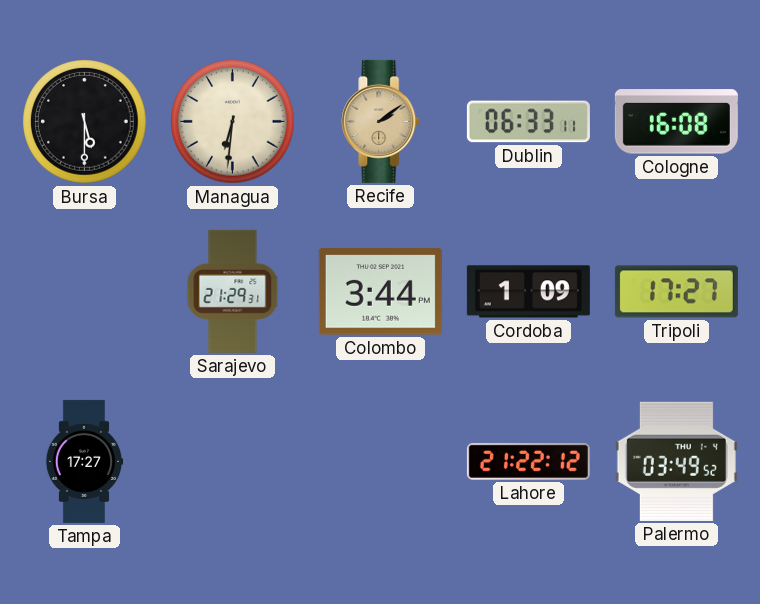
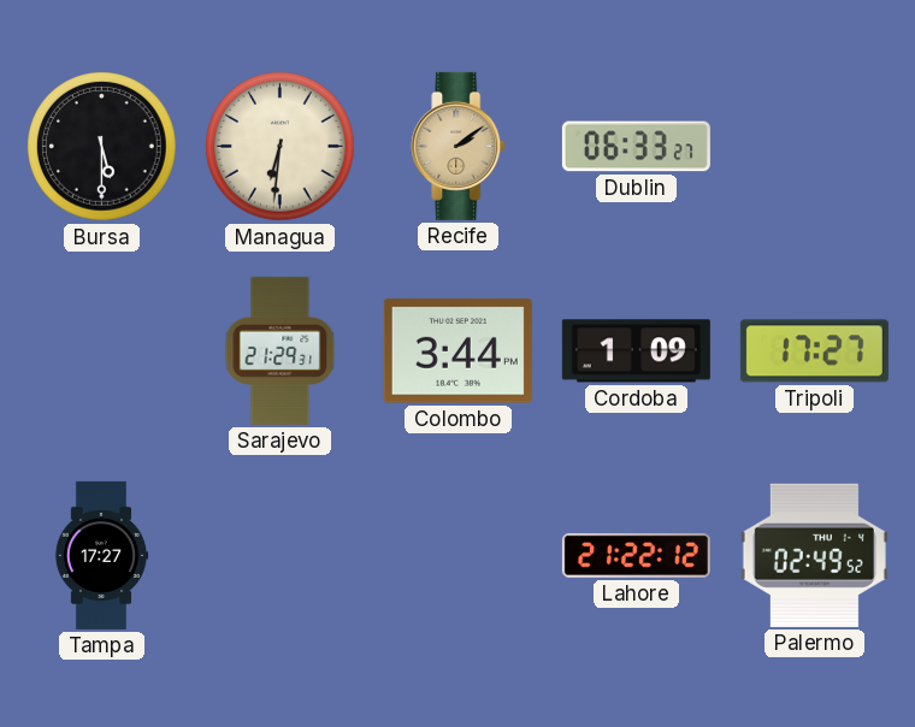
Dublin: 06:33:11 -> 06:33:27
Cologne: 16:08 -> none
Palermo: 03:49 -> 02:49
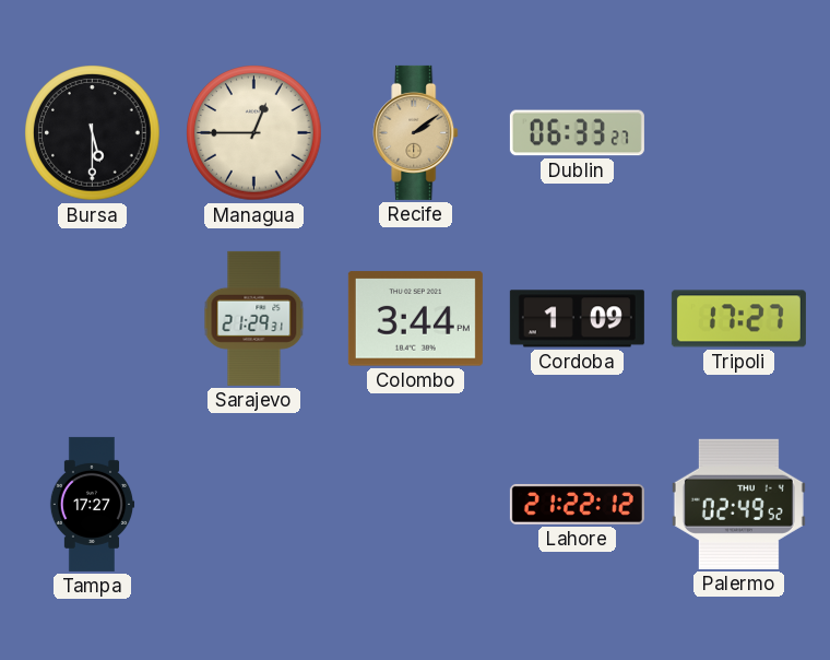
Managua: 6:31 -> 12:45
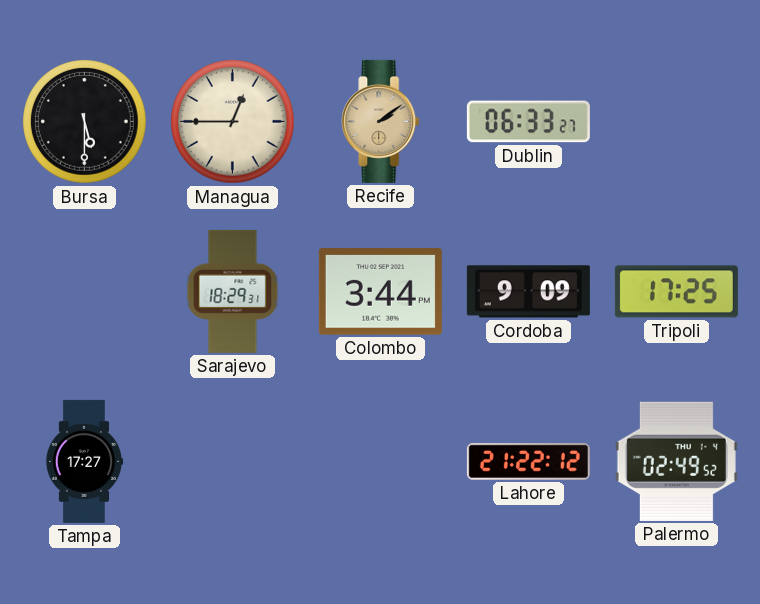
Sarajevo: 21:29 -> 18:29
Cordoba: 1:09 -> 9:09
Tripoli: 17:27 -> 17:25
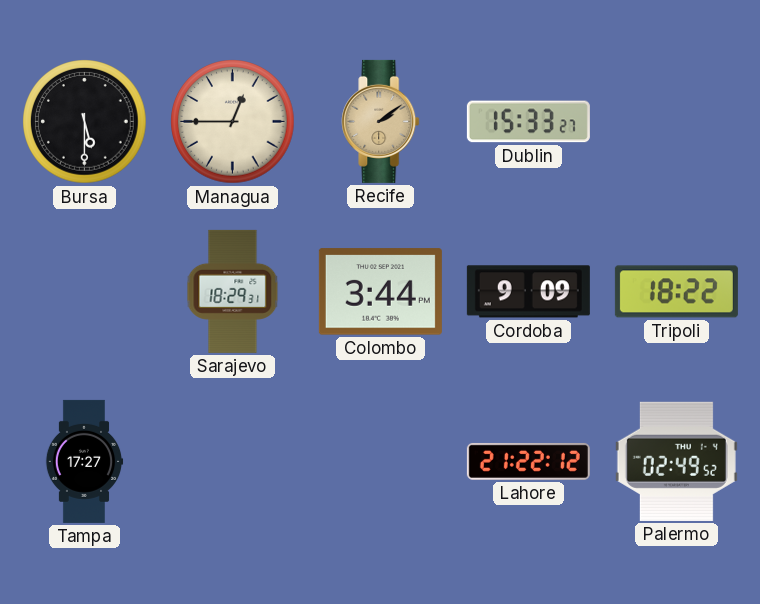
Dublin: 06:33 -> 15:33
Tripoli: 17:25 -> 18:22
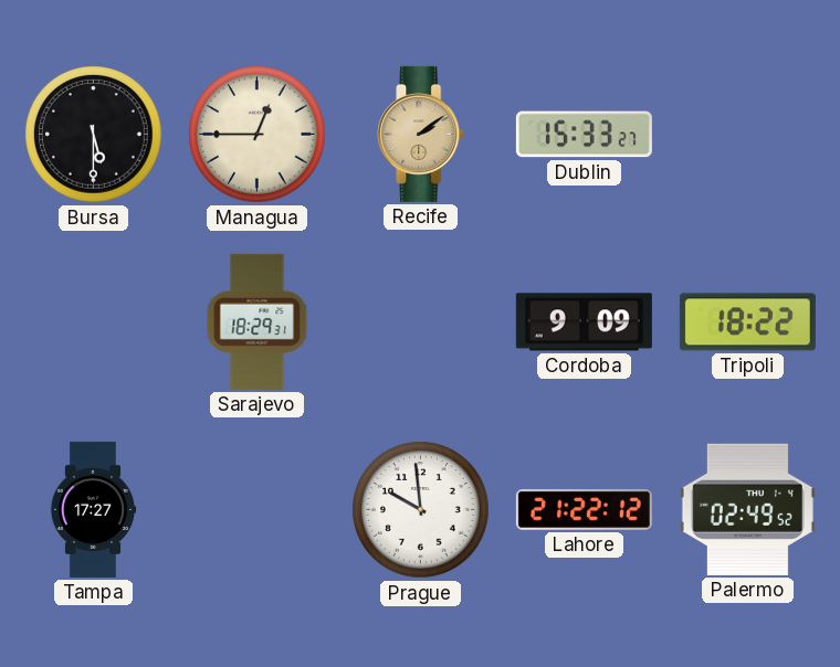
Colombo: 3:44 -> none
Prague: none -> 9:59
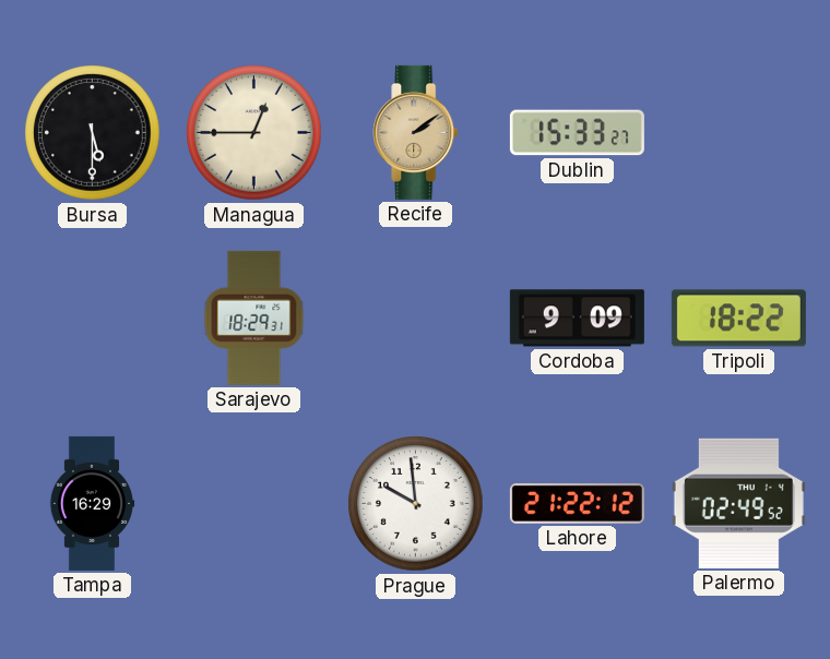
Tampa: 17:27 -> 16:29
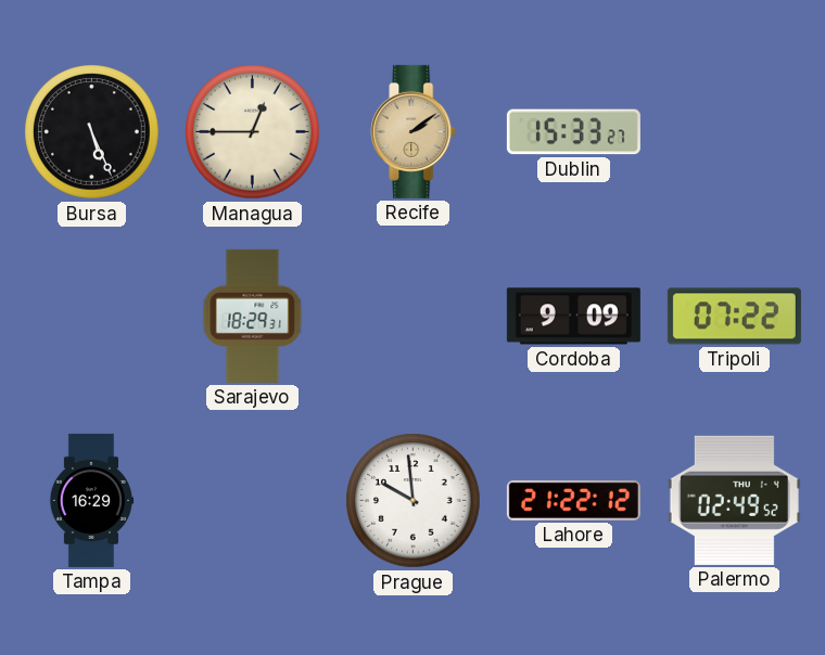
Bursa: 5:30 -> 5:26
Tripoli: 18:22 -> 07:22
